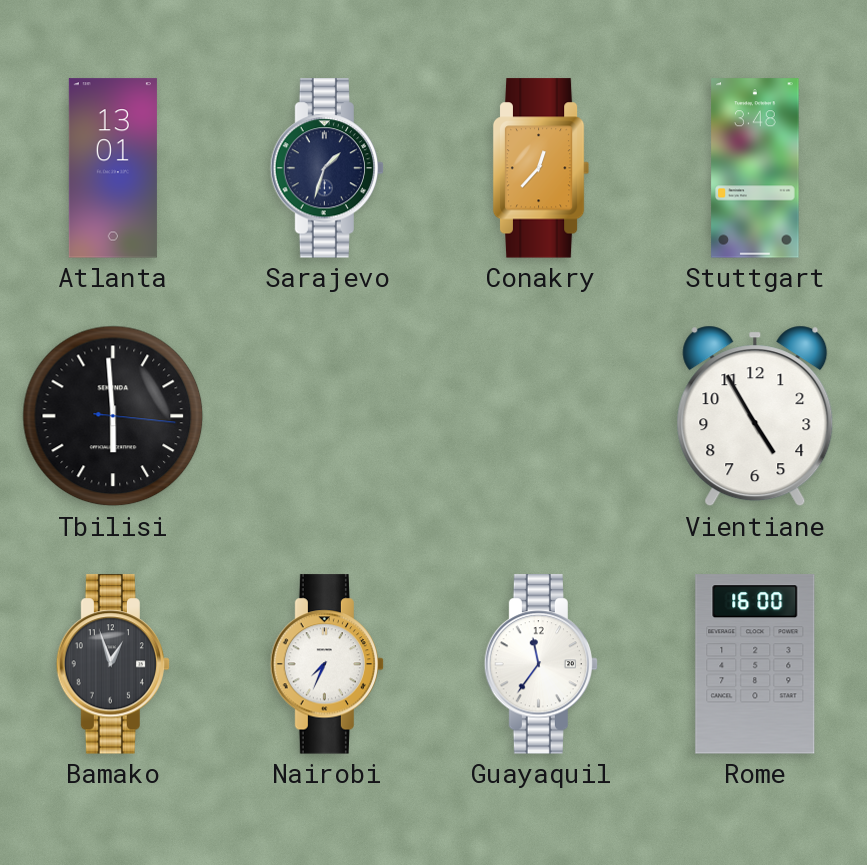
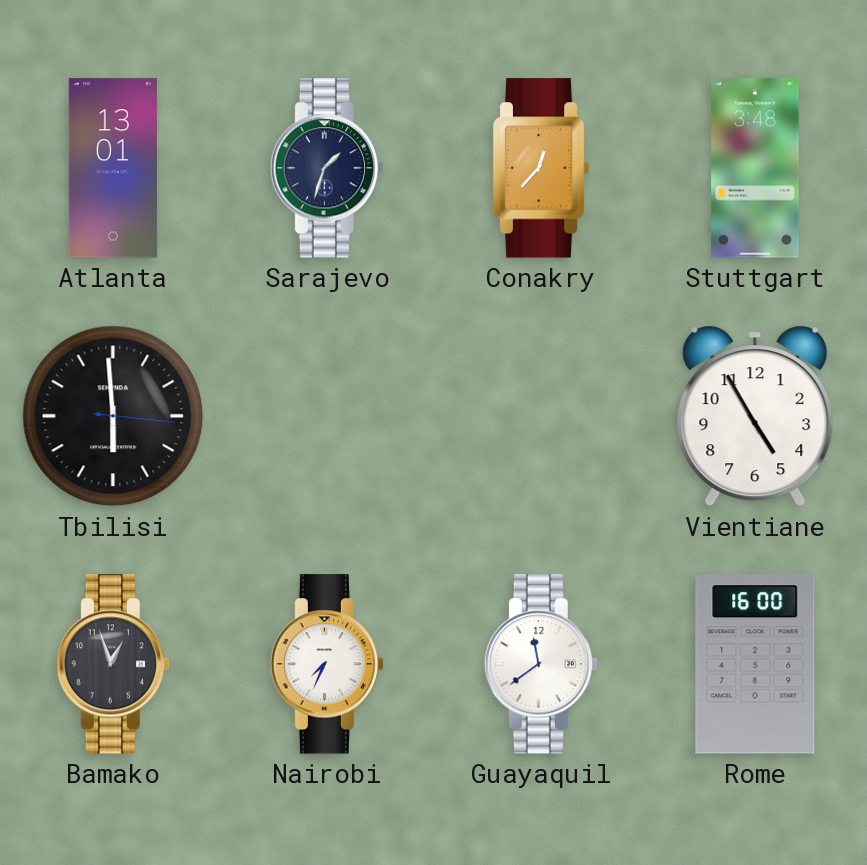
Guayaquil: 11:36 -> 11:39
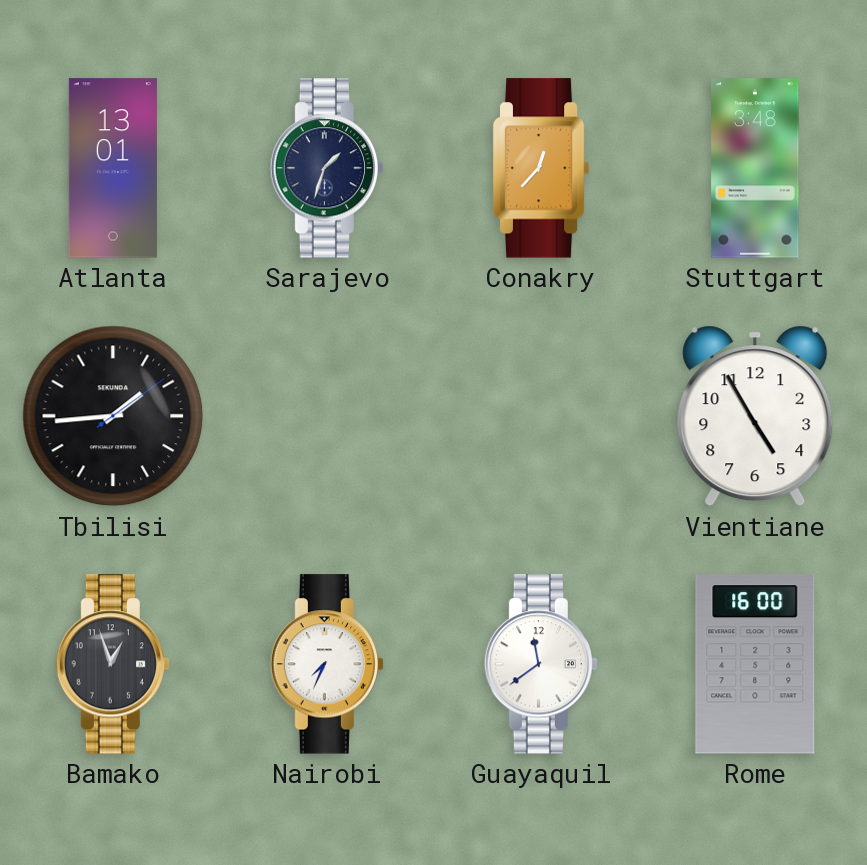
Tbilisi: 5:59 -> 1:44
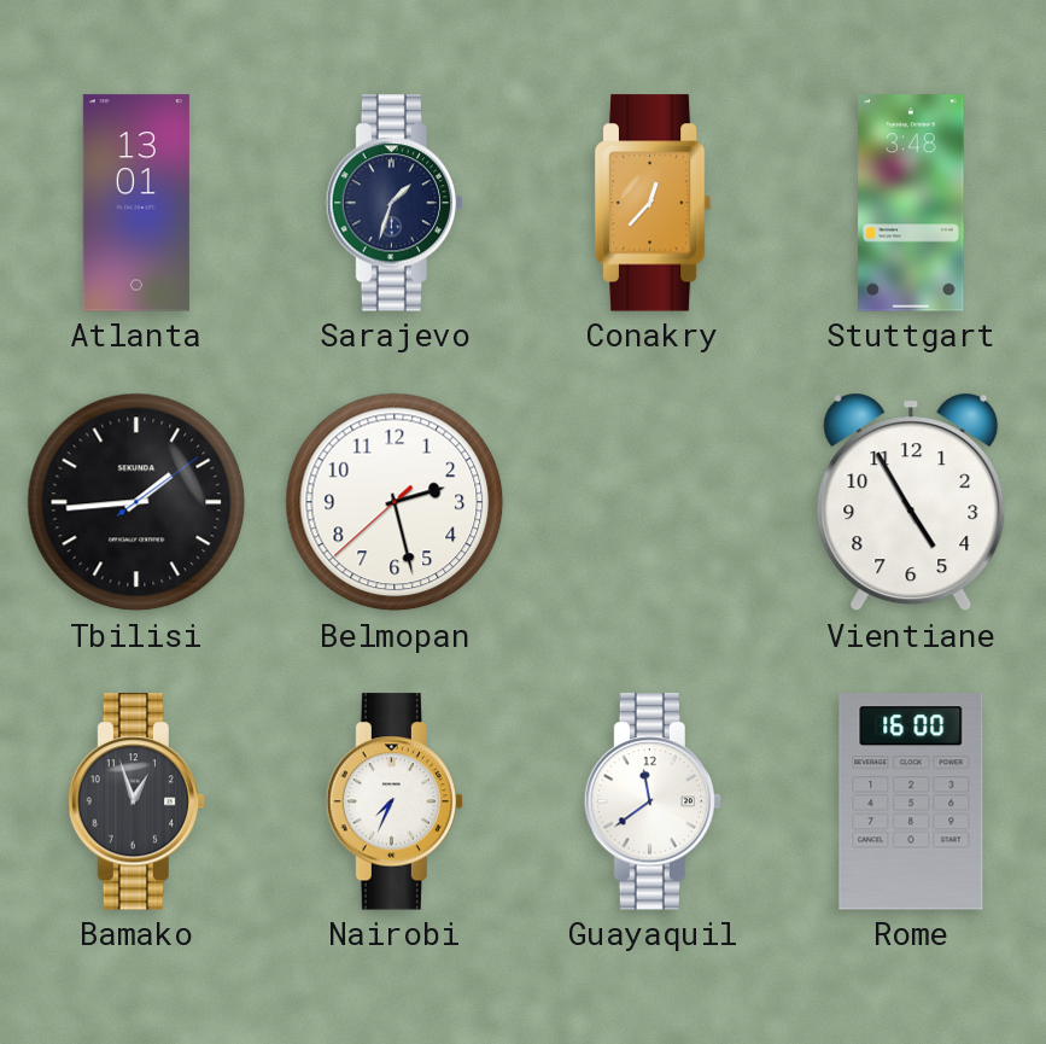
Belmopan: none -> 2:27
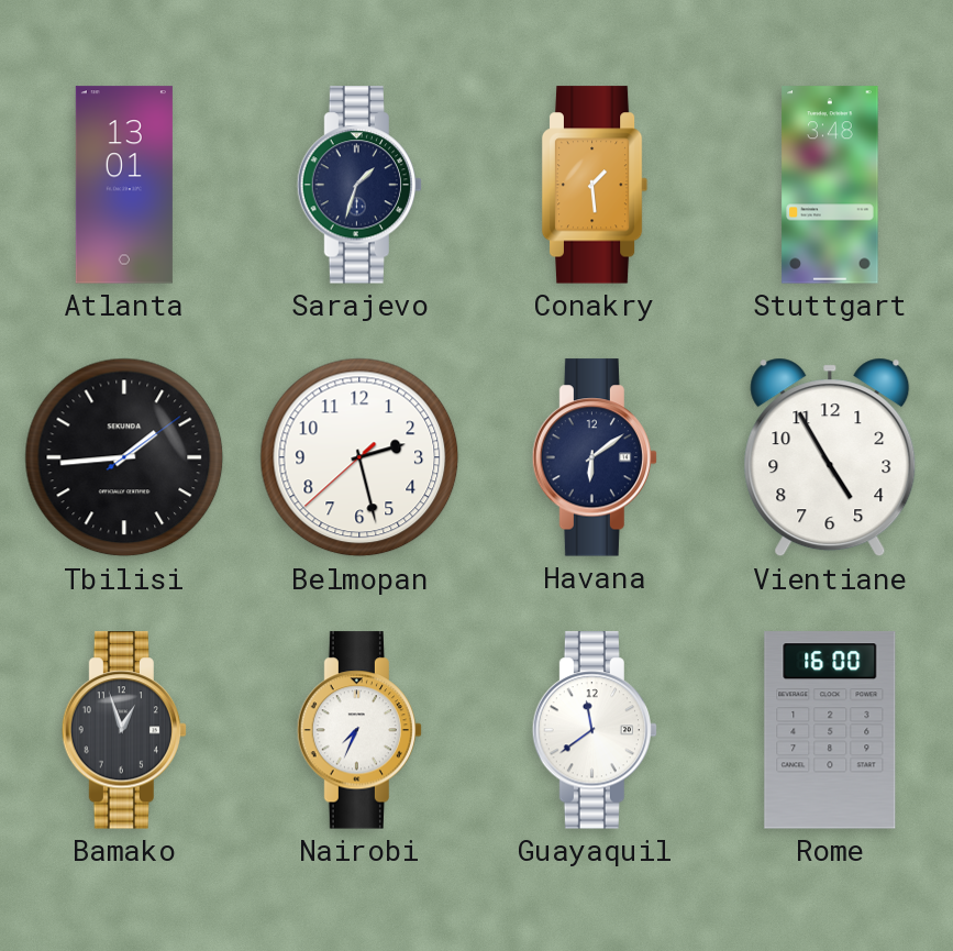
Conakry: 12:37 -> 1:29
Havana: none -> 6:09
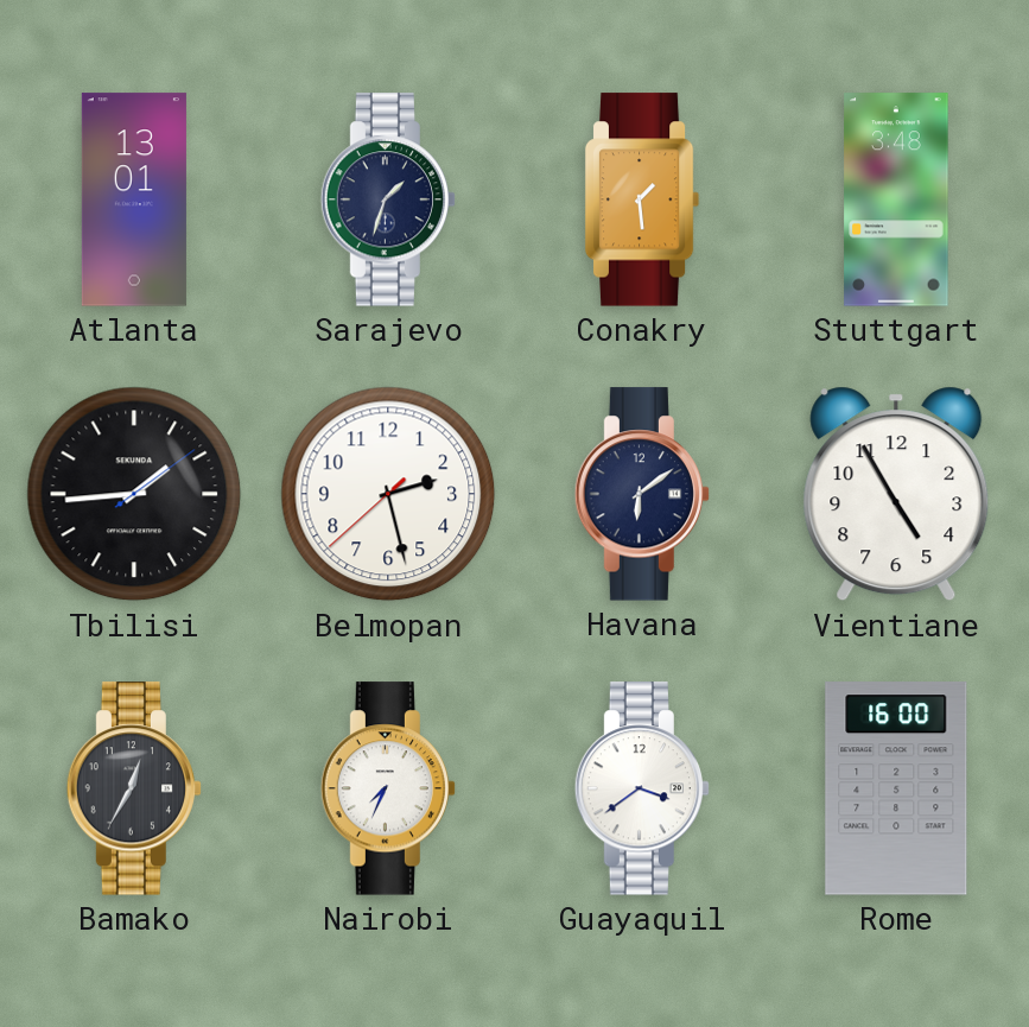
Bamako: 12:57 -> 12:35
Guayaquil: 11:39 -> 3:39
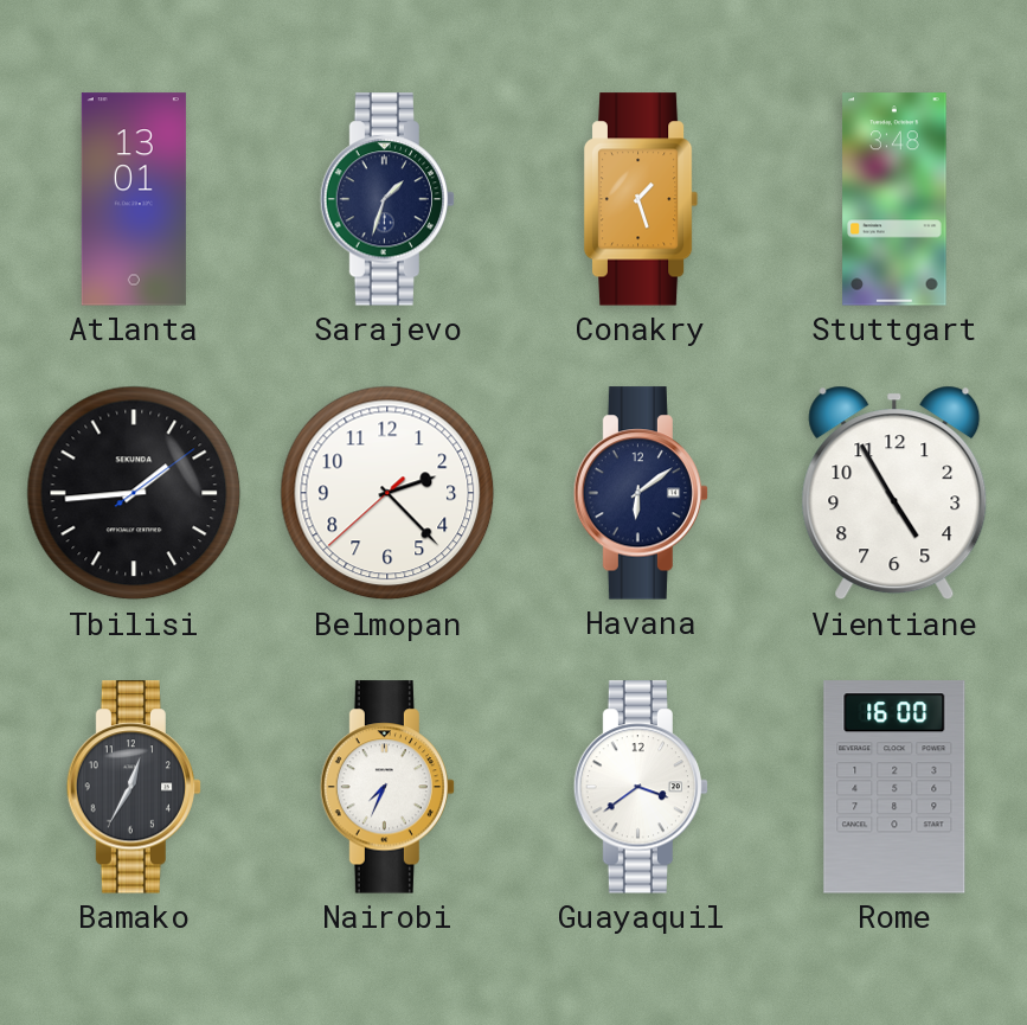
Conakry: 1:29 -> 1:27
Belmopan: 2:27 -> 2:22
